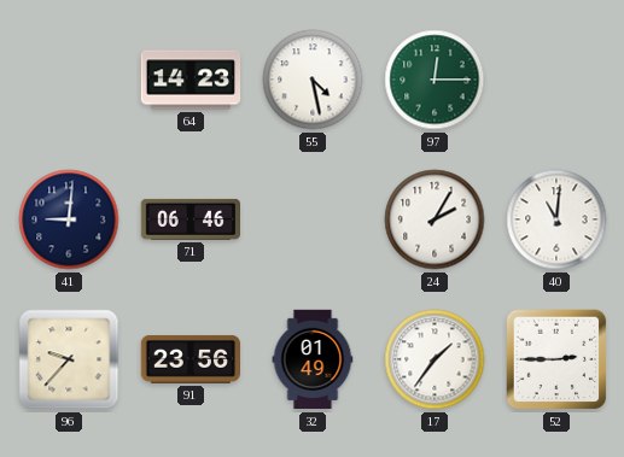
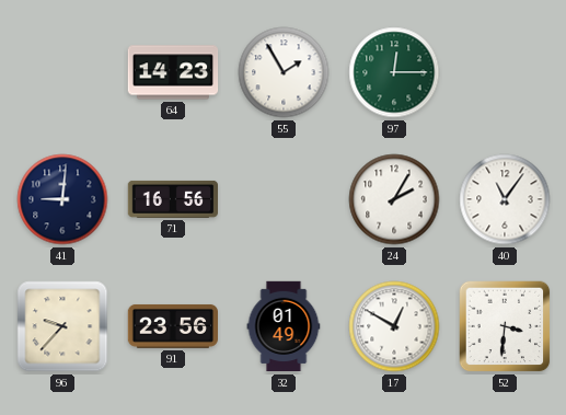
55: 4:28 -> 1:55
71: 06:46 -> 16:56
40: 11:01 -> 11:06
17: 1:36 -> 12:50
52: 2:45 -> 3:31
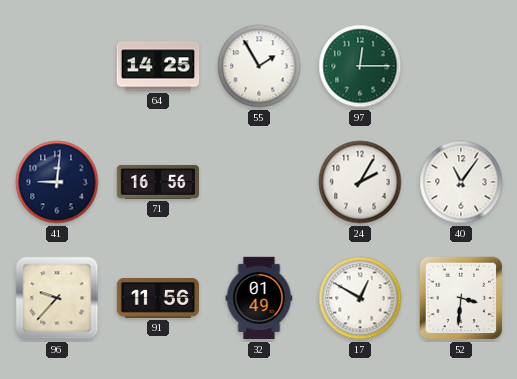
64: 14:23 -> 14:25
91: 23:56 -> 11:56
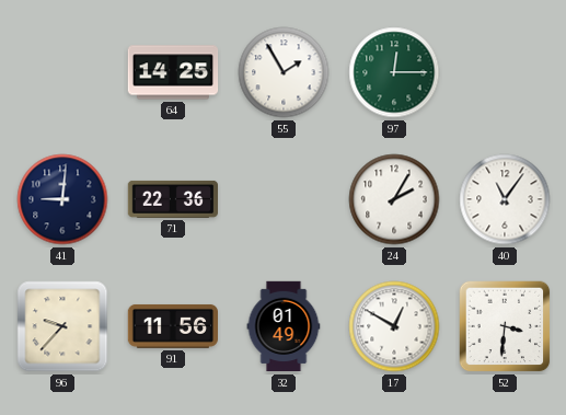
71: 16:56 -> 22:36
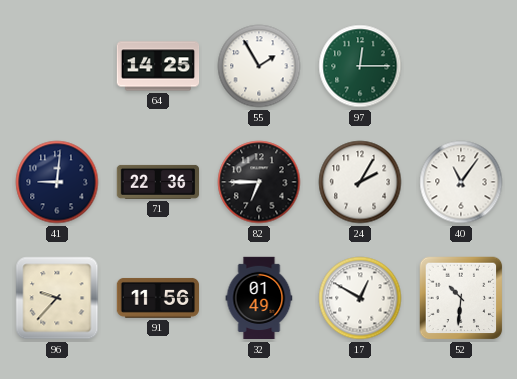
82: none -> 6:45
52: 3:31 -> 10:31
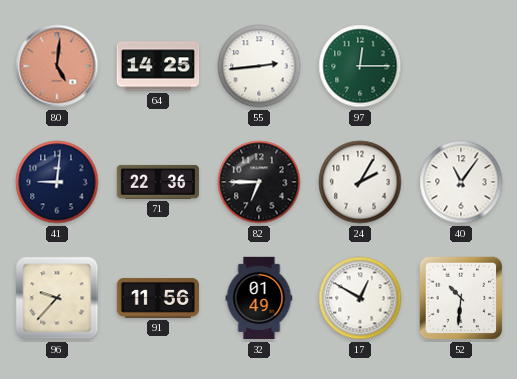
80: none -> 5:01
55: 1:55 -> 2:44
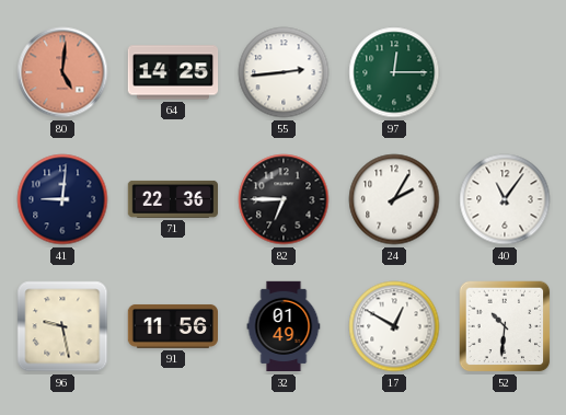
96: 9:37 -> 9:28
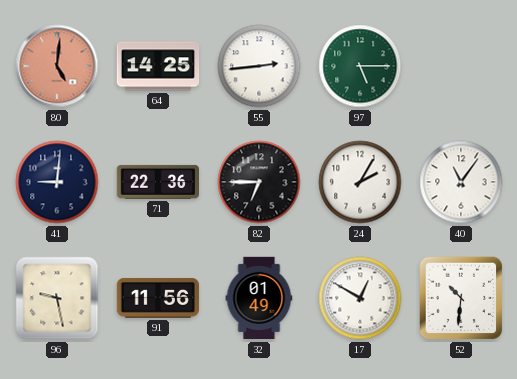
97: 12:15 -> 5:15
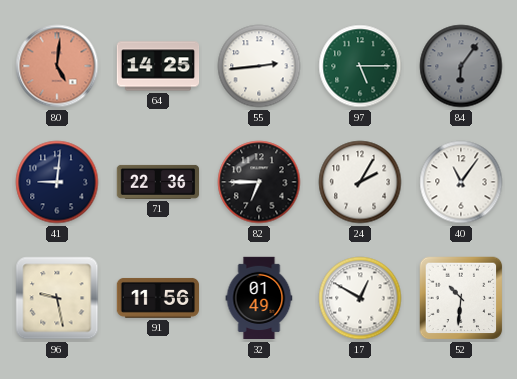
84: none -> 6:06
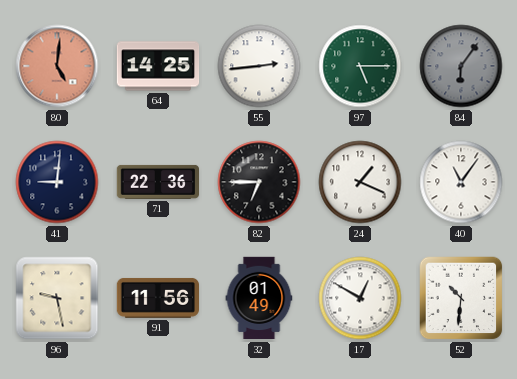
24: 2:05 -> 1:19
